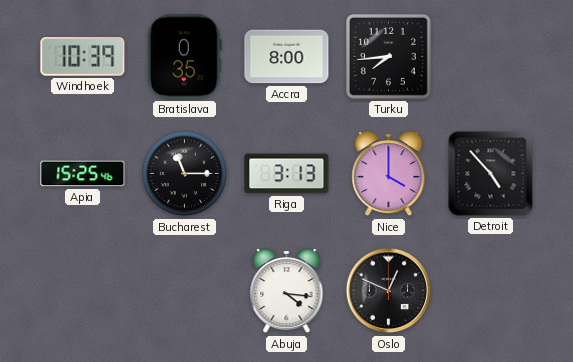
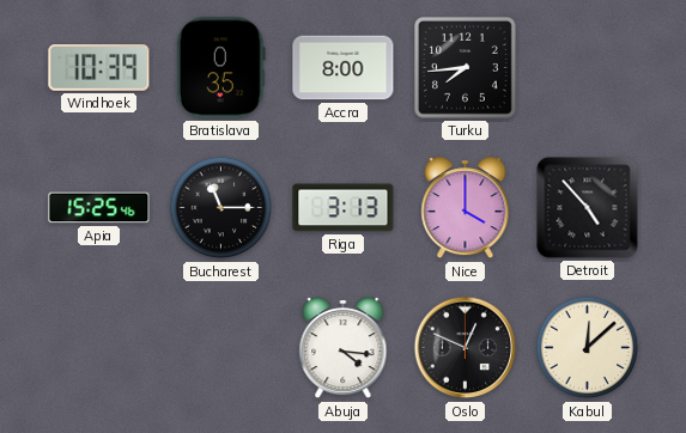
Kabul: none -> 12:08
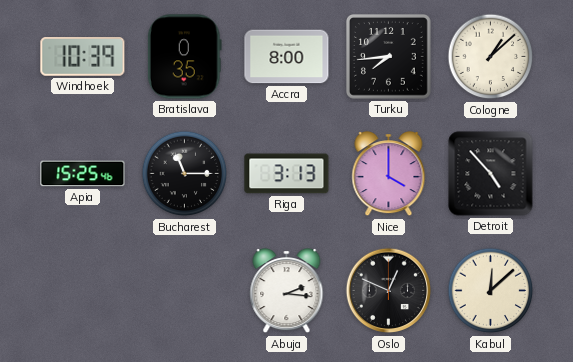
Cologne: none -> 1:08
Abuja: 4:16 -> 2:16
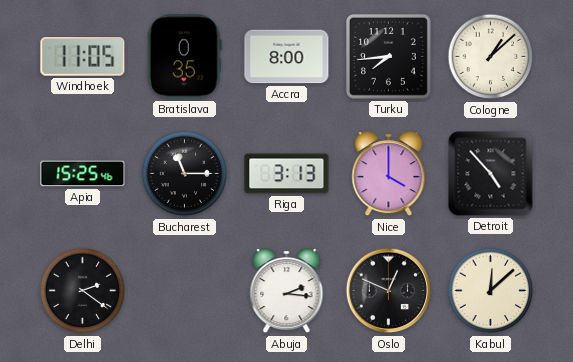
Windhoek: 10:39 -> 11:05
Delhi: none -> 2:21
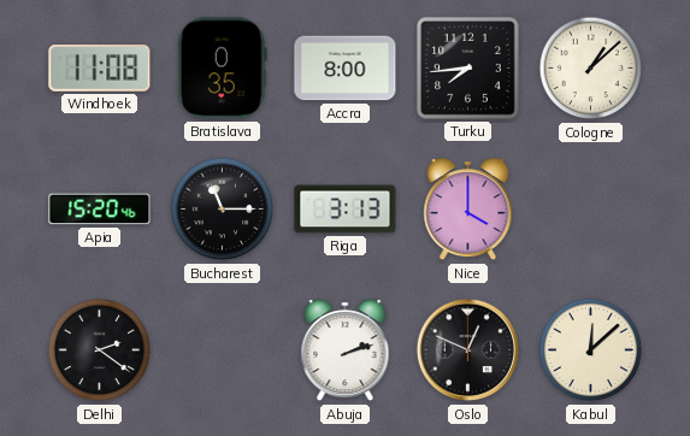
Windhoek: 11:05 -> 11:08
Apia: 15:25 -> 15:20
Detroit: 4:53 -> none
Abuja: 2:16 -> 2:12
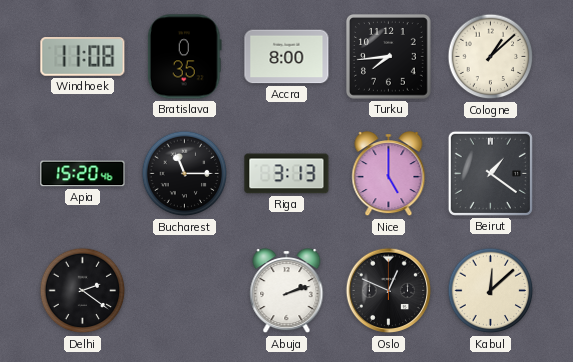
Nice: 4:00 -> 5:00
Beirut: none -> 1:21
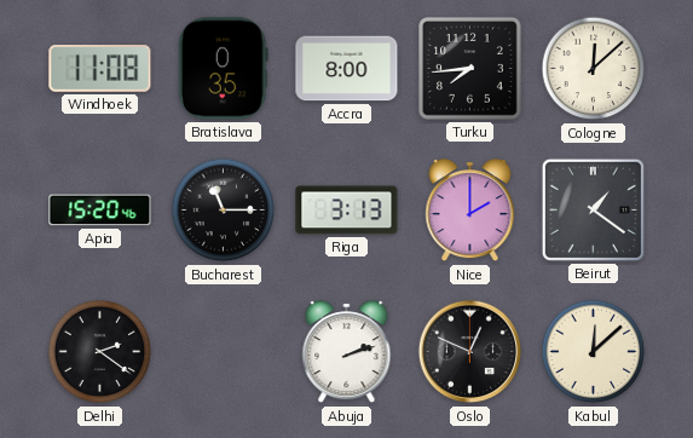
Cologne: 1:08 -> 12:08
Nice: 5:00 -> 2:00
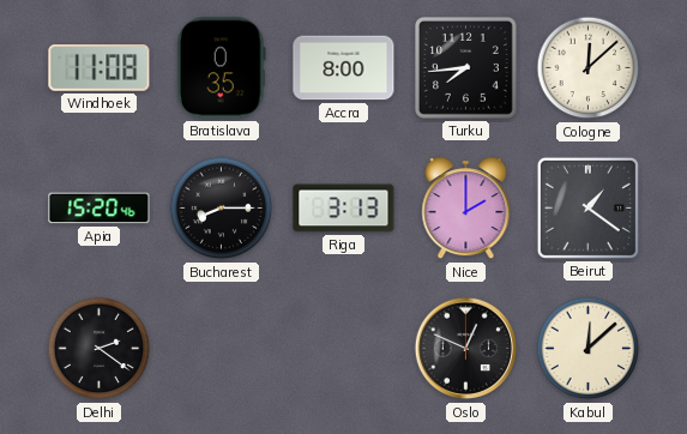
Bucharest: 11:15 -> 8:15
Abuja: 2:12 -> none
